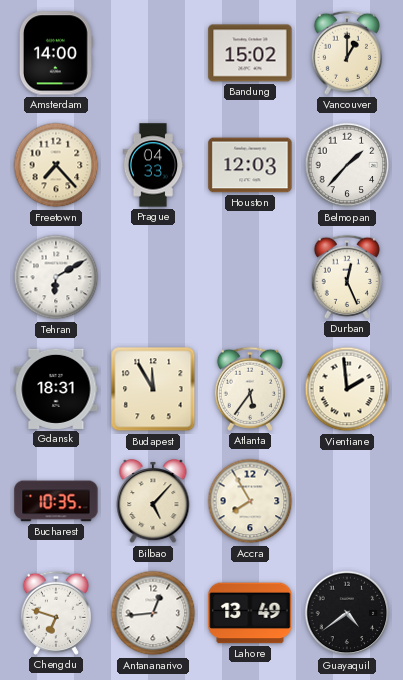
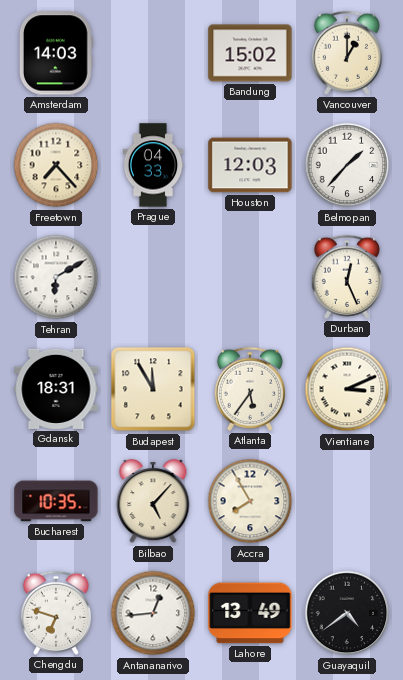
Amsterdam: 14:00 -> 14:03
Vientiane: 1:59 -> 3:11
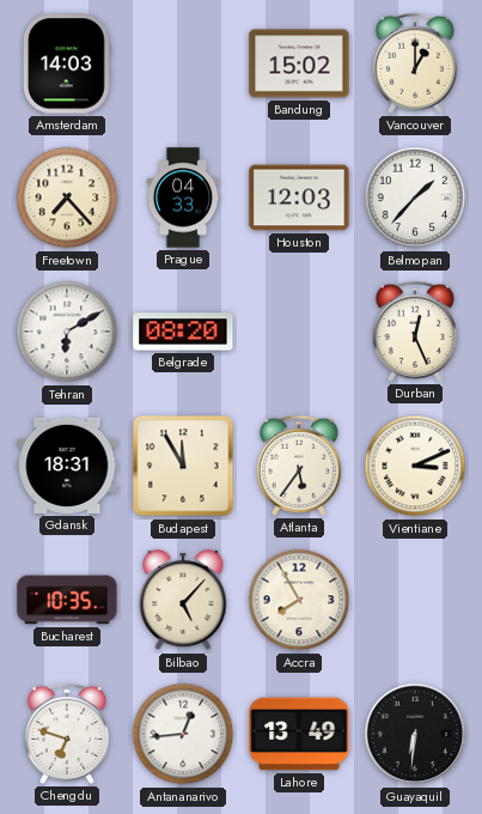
Belgrade: none -> 08:20
Guayaquil: 4:39 -> 6:31
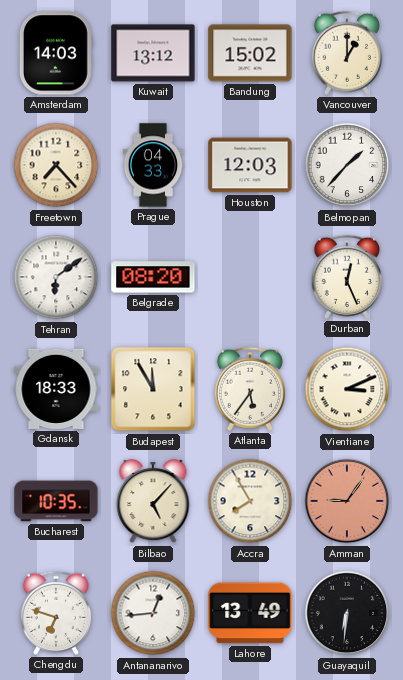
Kuwait: none -> 13:12
Tehran: 6:10 -> 6:09
Gdansk: 18:31 -> 18:33
Amman: none -> 9:06
